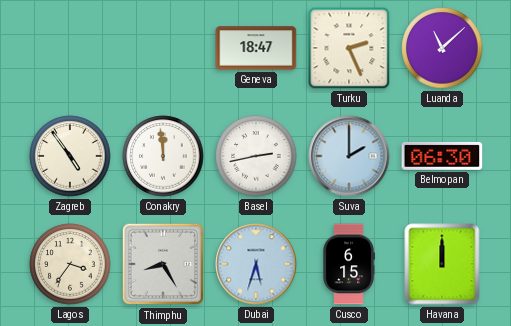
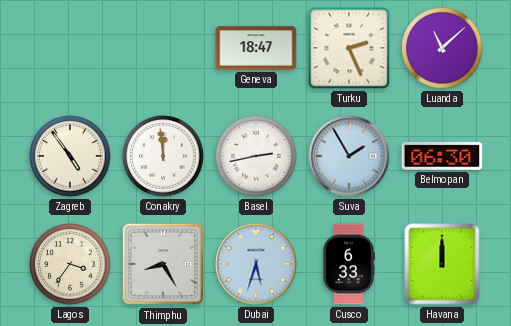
Suva: 2:00 -> 1:55
Cusco: 6:15 -> 6:33
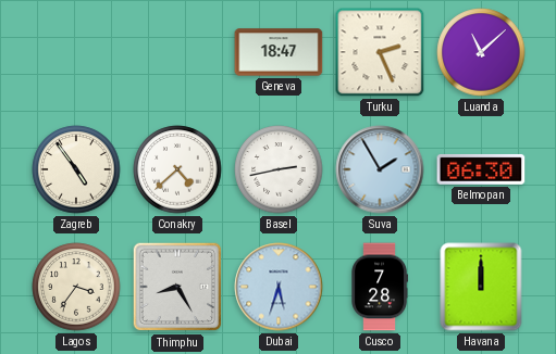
Conakry: 11:59 -> 4:38
Cusco: 6:33 -> 7:28
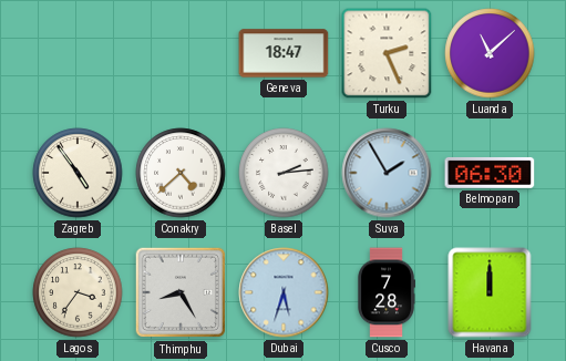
Basel: 2:43 -> 2:14
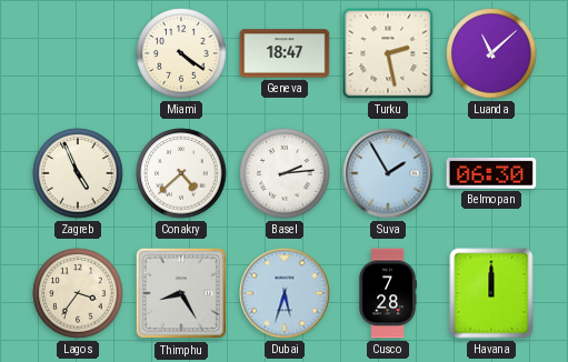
Miami: none -> 4:21
Turku: 2:26 -> 2:28
Zagreb: 4:54 -> 4:56
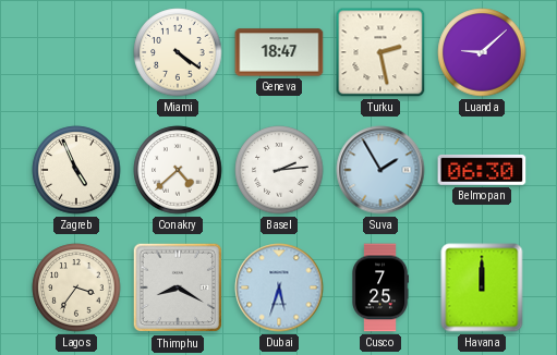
Luanda: 11:08 -> 9:08
Thimphu: 8:25 -> 8:20
Cusco: 7:28 -> 7:25
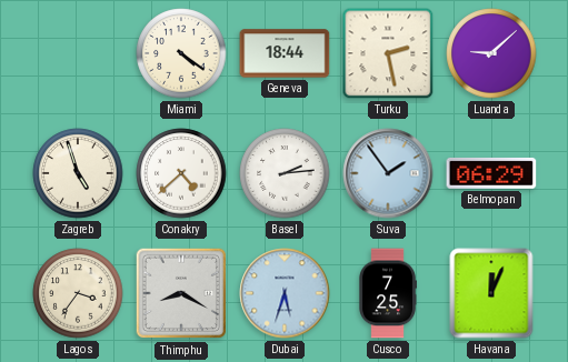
Geneva: 18:47 -> 18:44
Zagreb: 4:56 -> 4:57
Suva: 1:55 -> 1:54
Belmopan: 06:30 -> 06:29
Havana: 12:00 -> 12:04
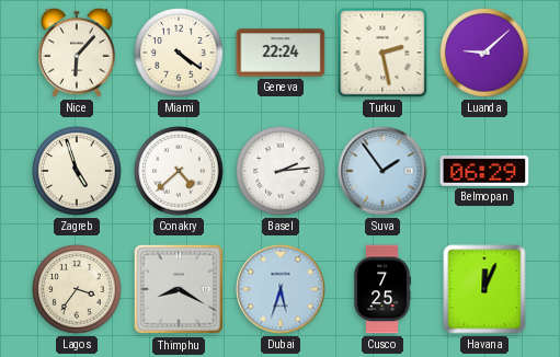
Nice: none -> 6:07
Geneva: 18:44 -> 22:24
